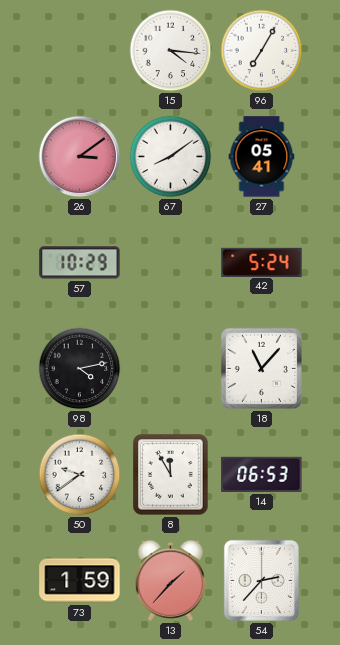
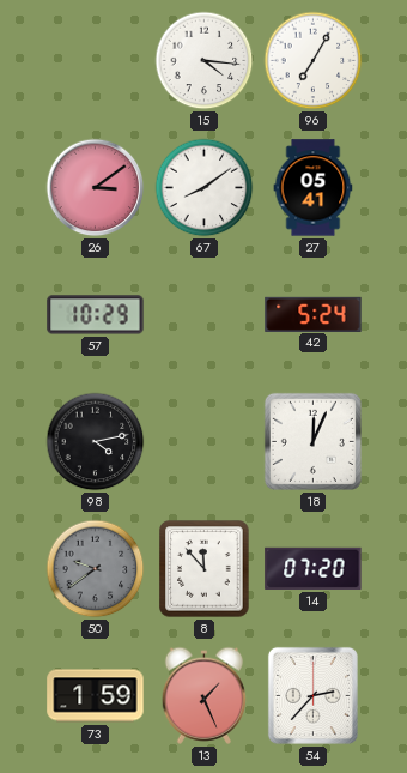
18: 11:07 -> 12:04
50 dial: white -> grey
8: 11:55 -> 11:53
14: 06:53 -> 07:20
13: 1:37 -> 1:26
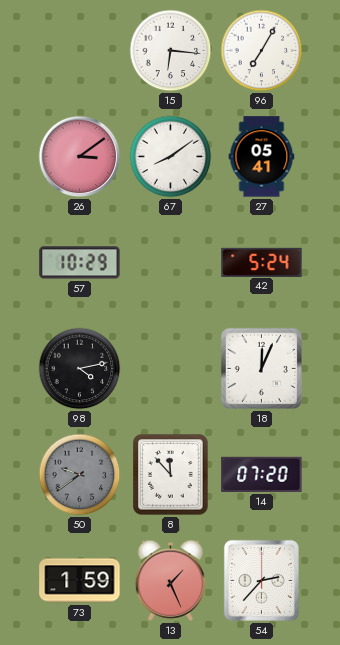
15: 4:16 -> 6:16
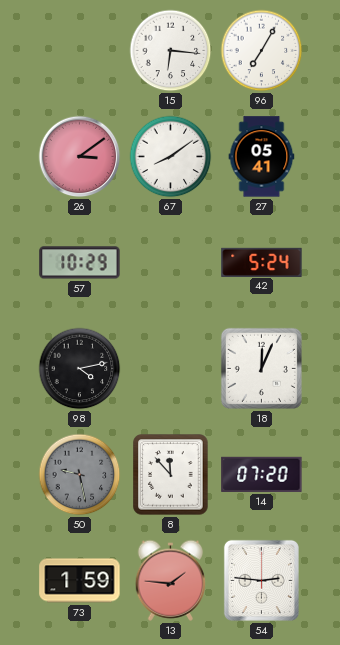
50: 9:39 -> 9:28
13: 1:26 -> 1:46
54: 2:37 -> 2:46
